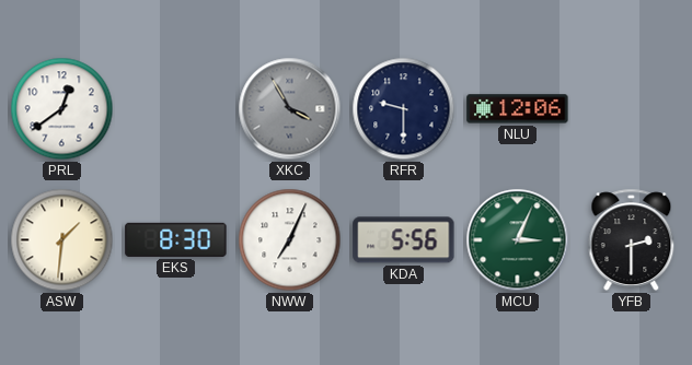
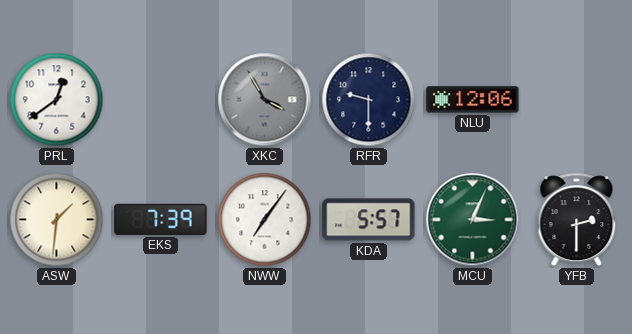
EKS: 8:30 -> 7:39
NWW: 7:04 -> 7:06
KDA: 5:56 -> 5:57
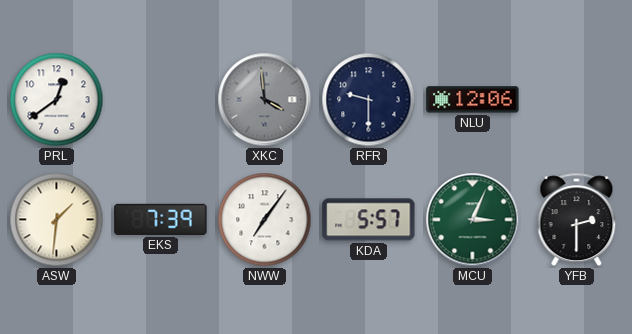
XKC: 3:55 -> 3:59
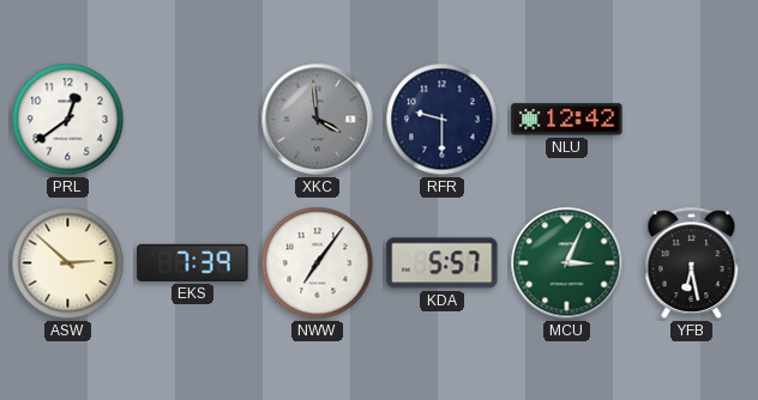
NLU: 12:06 -> 12:42
ASW: 1:31 -> 2:52
YFB: 2:30 -> 6:28
